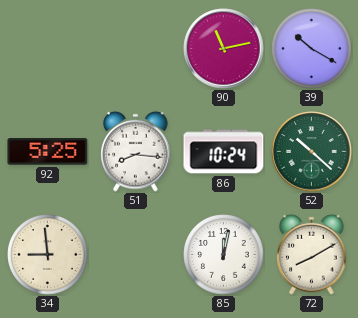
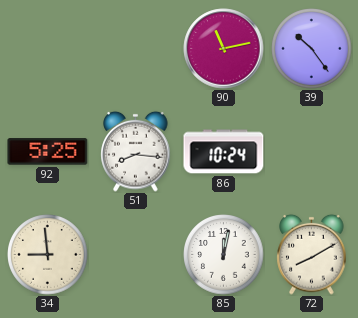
39: 10:20 -> 10:24
52: 10:22 -> none
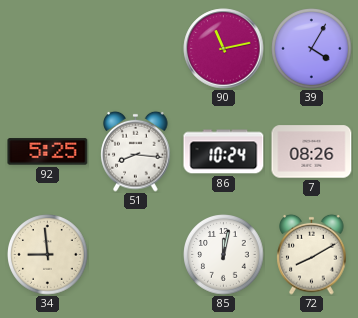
39: 10:24 -> 4:05
7: none -> 08:26
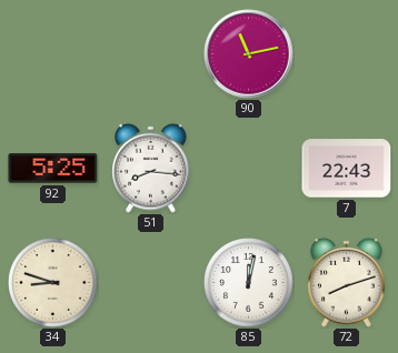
39: 4:05 -> none
86: 10:24 -> none
7: 08:26 -> 22:43
34: 8:59 -> 8:48
72: 8:10 -> 8:12
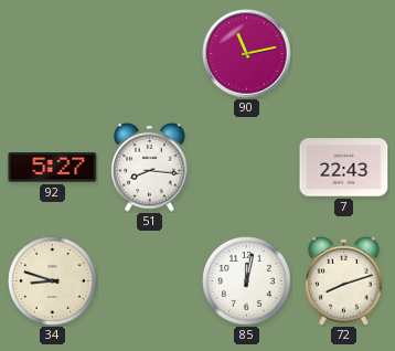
92: 5:25 -> 5:27
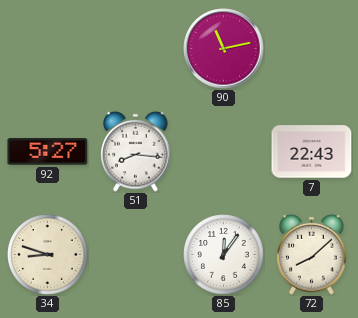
85: 12:02 -> 12:06
72: 8:12 -> 8:08
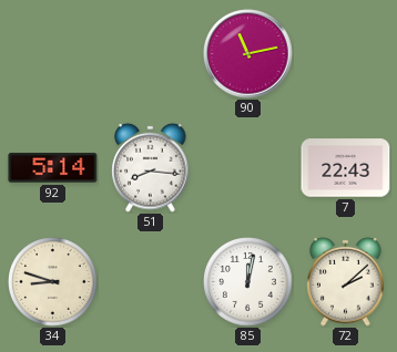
92: 5:27 -> 5:14
85: 12:06 -> 12:02
72: 8:08 -> 2:08
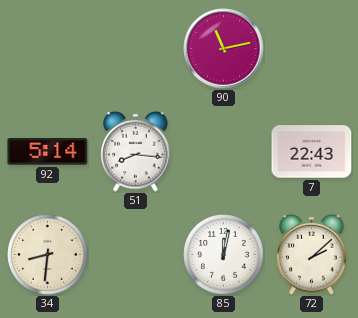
34: 8:48 -> 8:31
